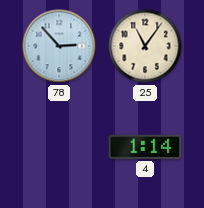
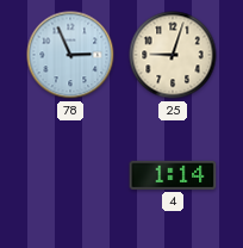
78: 2:53 -> 2:56
25: 11:06 -> 9:03
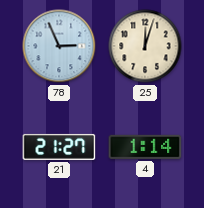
25: 9:03 -> 12:03
21: none -> 21:27
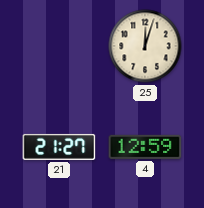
78: 2:56 -> none
4: 1:14 -> 12:59
